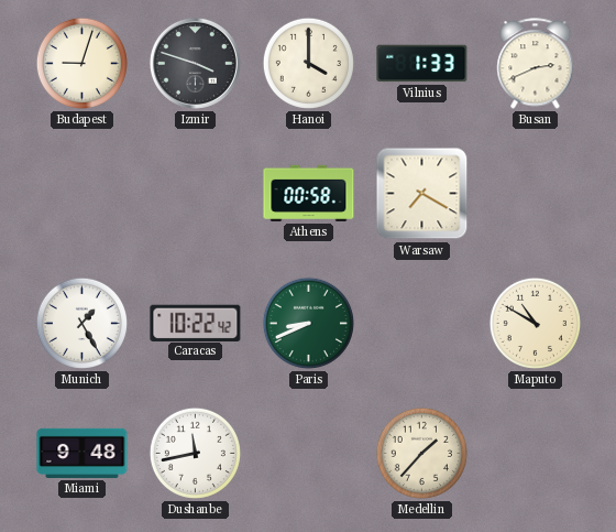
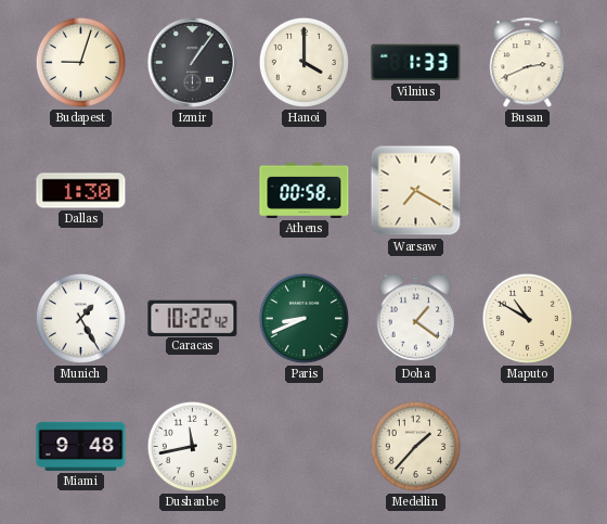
Izmir: 3:48 -> 1:06
Dallas: none -> 1:30
Doha: none -> 1:21
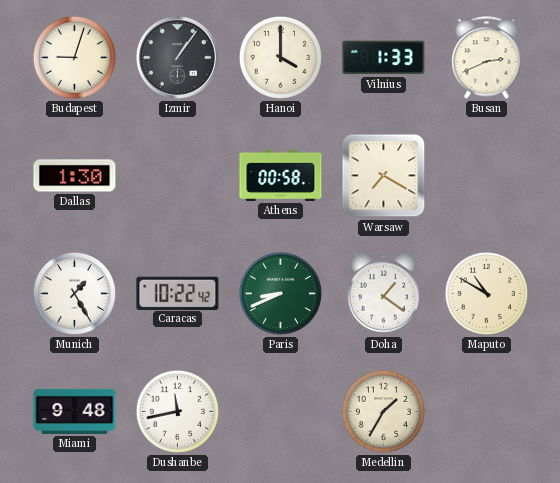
Medellin: 1:37 -> 1:35
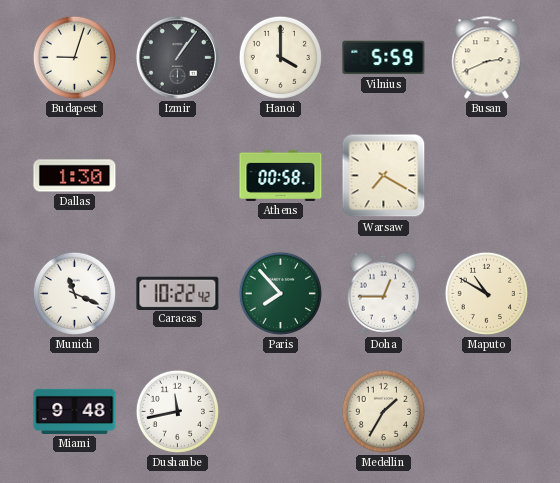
Vilnius: 1:33 -> 5:59
Munich: 1:25 -> 11:19
Paris: 8:41 -> 7:53
Doha: 1:21 -> 12:45
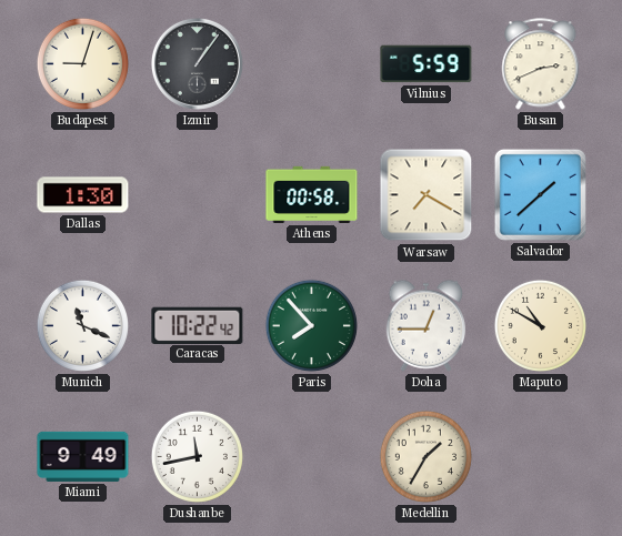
Hanoi: 4:00 -> none
Salvador: none -> 1:38
Miami: 9:48 -> 9:49
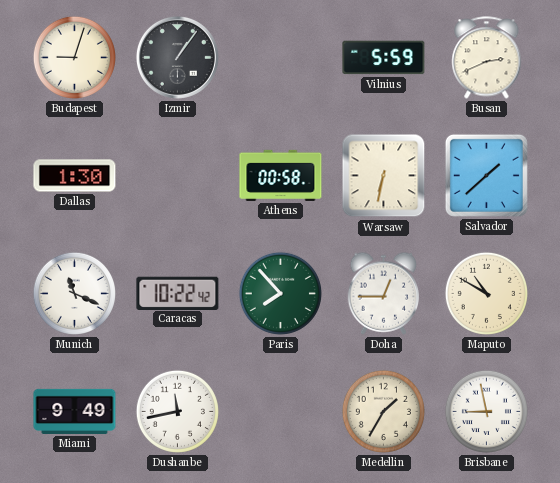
Warsaw: 7:20 -> 6:32
Brisbane: none -> 8:58
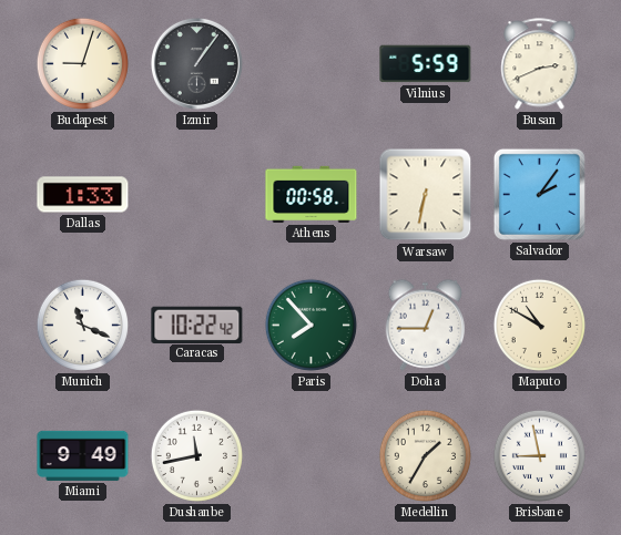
Dallas: 1:30 -> 1:33
Salvador: 1:38 -> 2:06
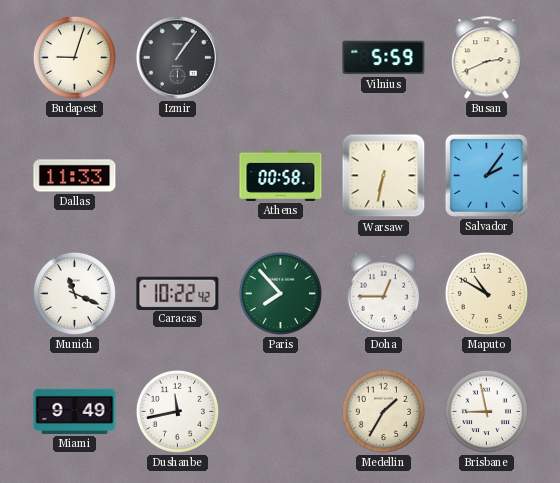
Dallas: 1:33 -> 11:33
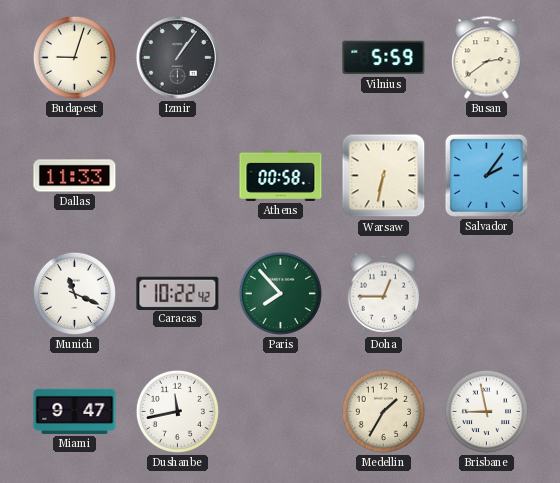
Busan: 2:41 -> 2:39
Maputo: 10:50 -> none
Miami: 9:49 -> 9:47
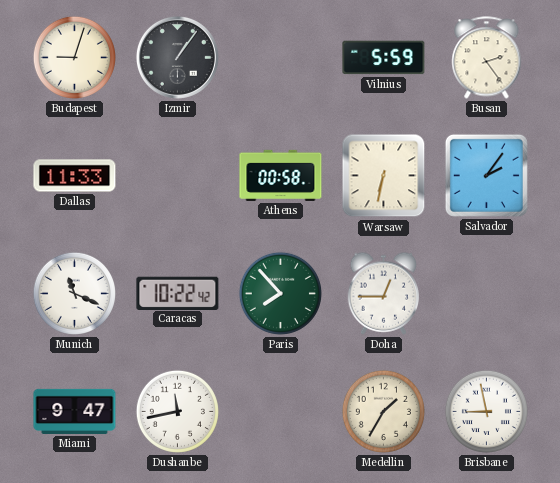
Busan: 2:39 -> 2:24
